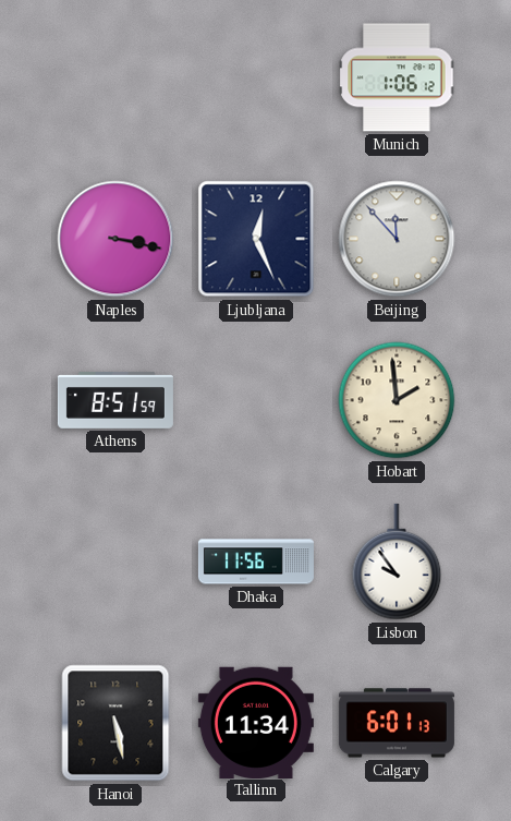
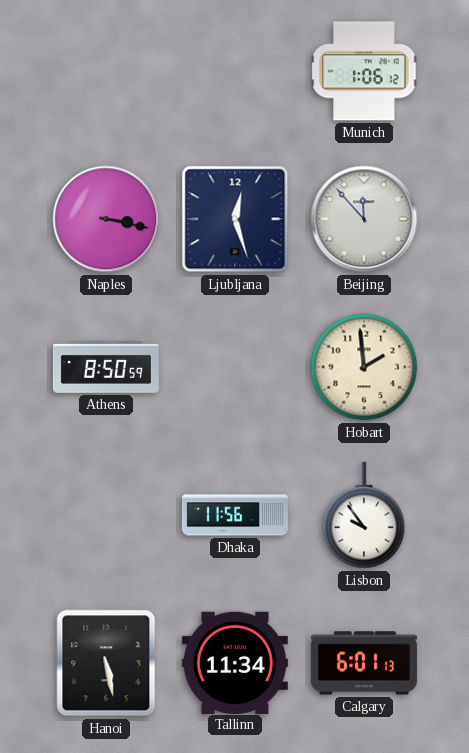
Ljubljana: 12:26 -> 12:27
Athens: 8:51 -> 8:50
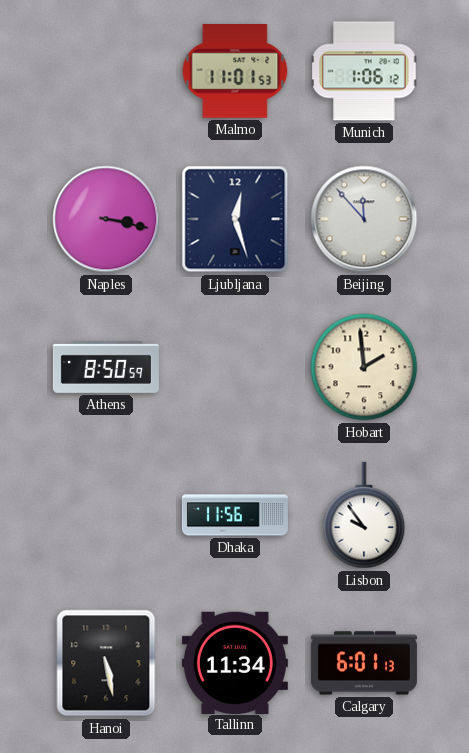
Malmo: none -> 11:01
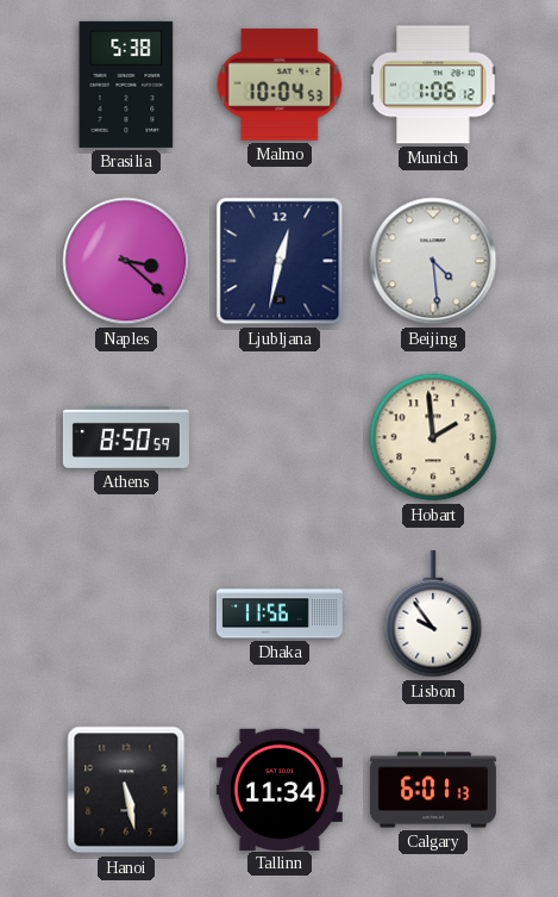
Brasilia: none -> 5:38
Malmo: 11:01 -> 10:04
Naples: 3:17 -> 3:22
Ljubljana: 12:27 -> 12:32
Beijing: 11:53 -> 4:29
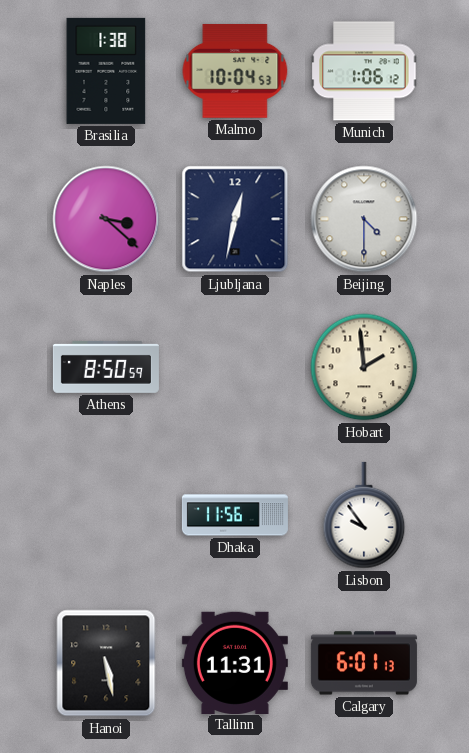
Brasilia: 5:38 -> 1:38
Beijing: 4:29 -> 4:30
Tallinn: 11:34 -> 11:31
